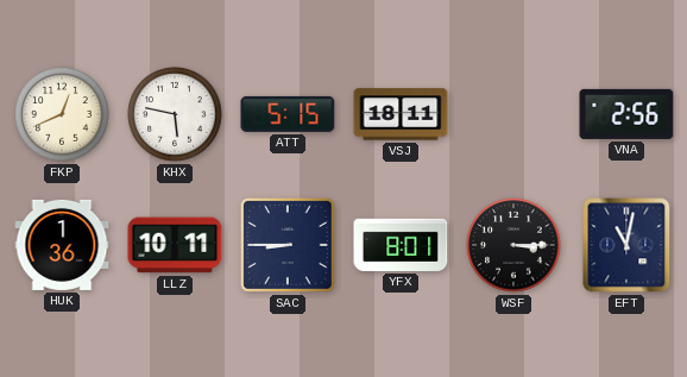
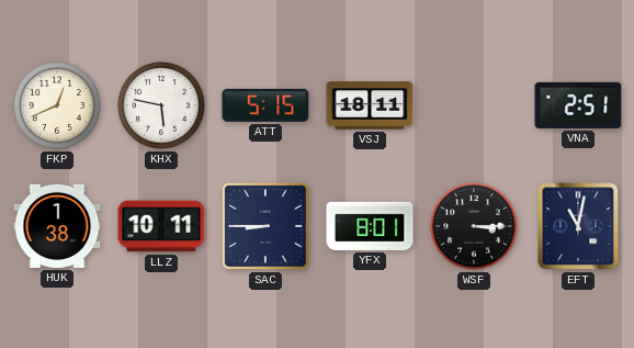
VNA: 2:56 -> 2:51
HUK: 1:36 -> 1:38
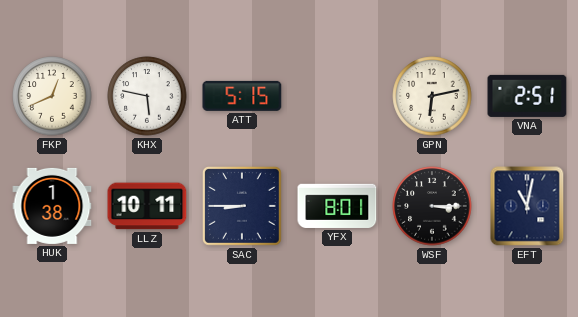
VSJ: 18:11 -> none
GPN: none -> 6:13
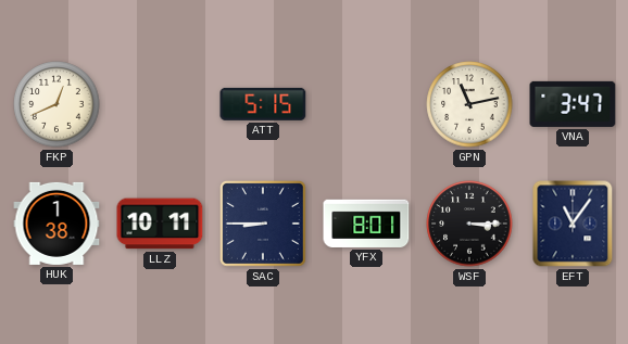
KHX: 5:47 -> none
GPN: 6:13 -> 11:13
VNA: 2:51 -> 3:47
EFT: 11:02 -> 11:06
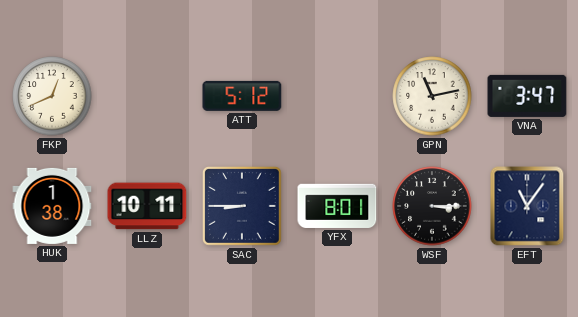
ATT: 5:15 -> 5:12
